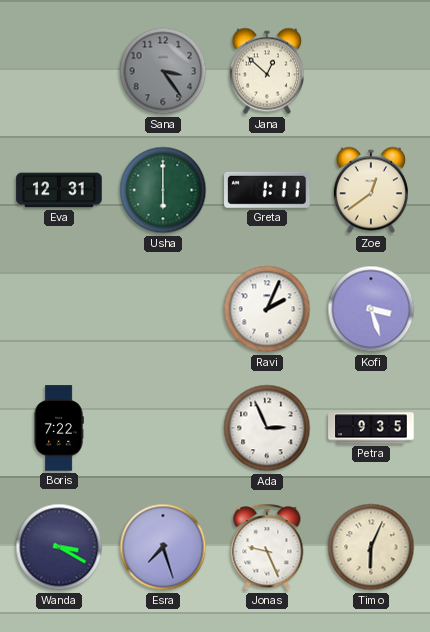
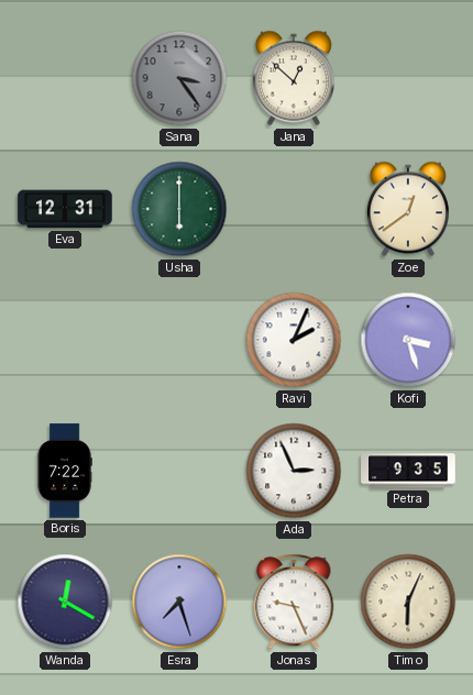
Greta: 1:11 -> none
Wanda: 3:20 -> 12:20
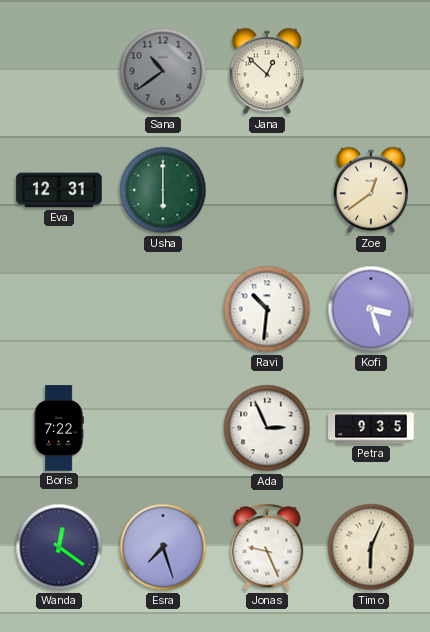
Sana: 3:24 -> 10:39
Ravi: 2:04 -> 10:31
Wanda: 12:20 -> 12:21
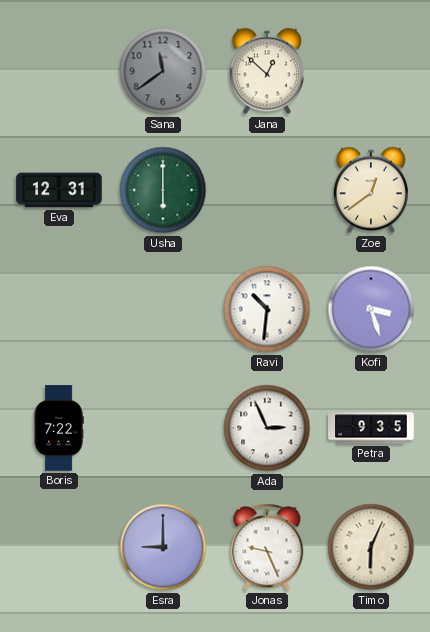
Sana: 10:39 -> 11:39
Wanda: 12:21 -> none
Esra: 7:27 -> 9:00
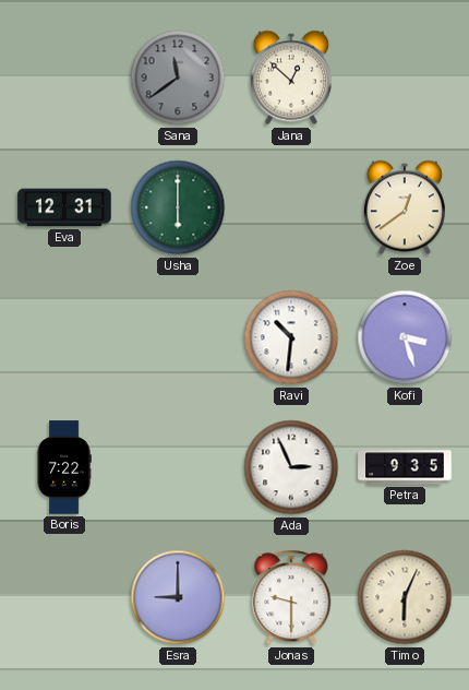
Jonas: 9:26 -> 9:30
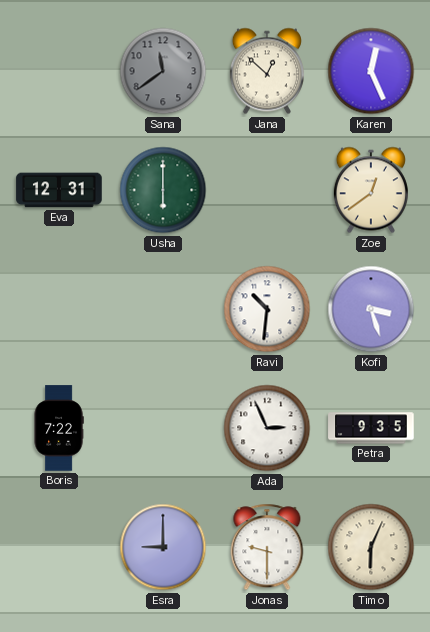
Karen: none -> 12:26
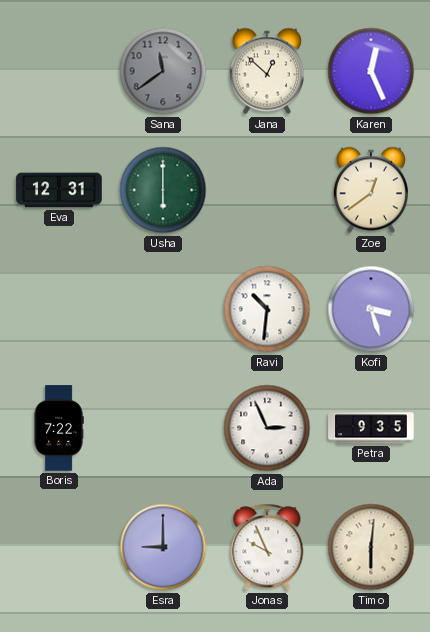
Jonas: 9:30 -> 9:56
Timo: 6:04 -> 6:01
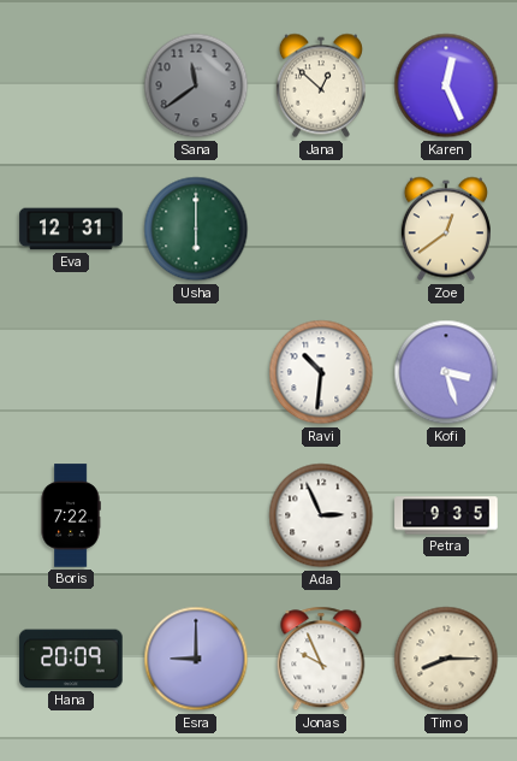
Hana: none -> 20:09
Timo: 6:01 -> 8:15
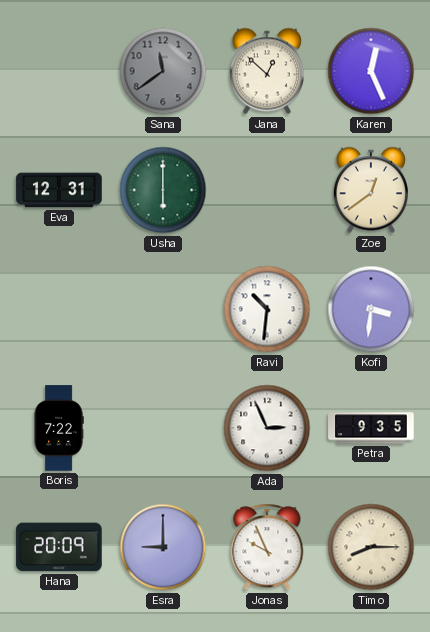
Kofi: 3:27 -> 3:31
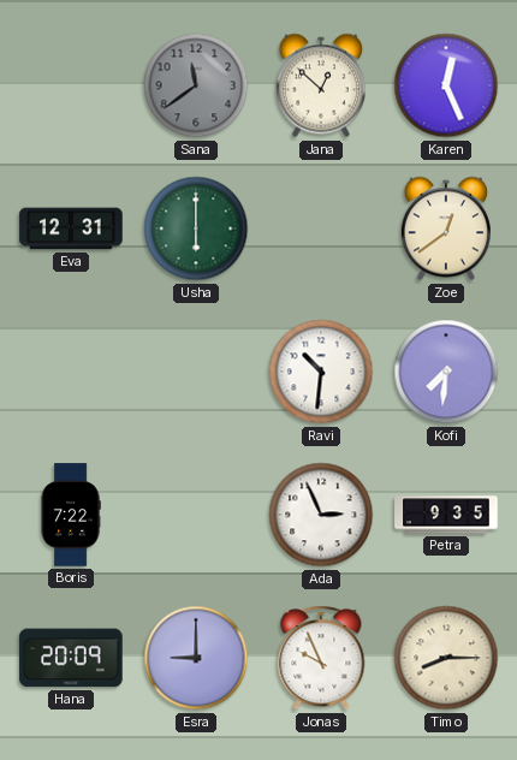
Kofi: 3:31 -> 7:31
